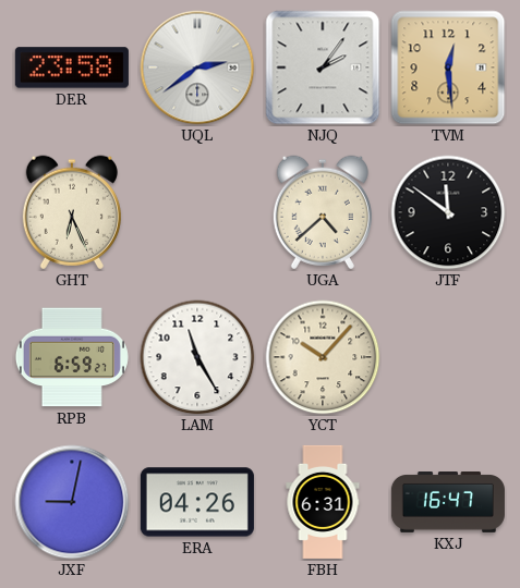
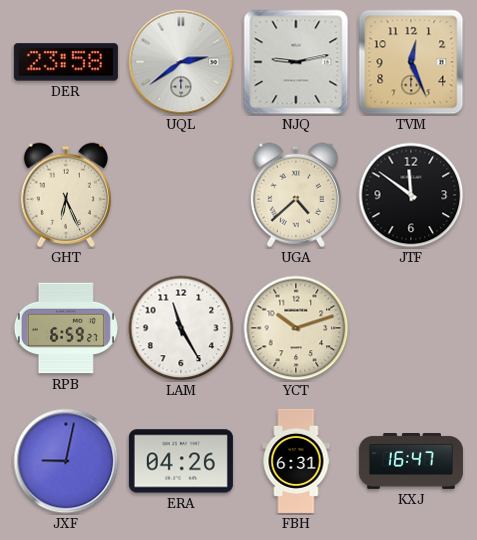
NJQ: 2:06 -> 9:13
TVM: 12:29 -> 12:26
YCT: 10:07 -> 10:12
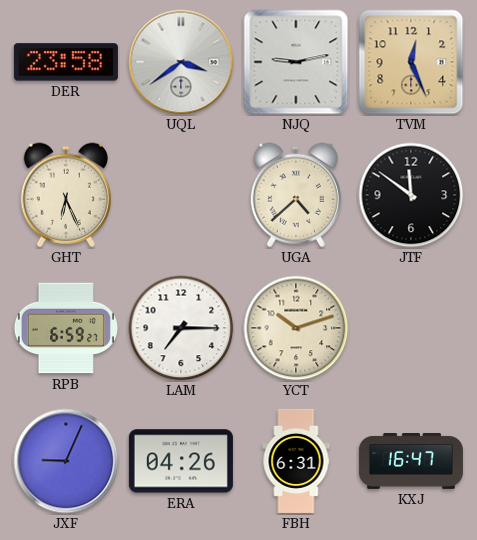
UQL: 2:39 -> 3:39
LAM: 11:25 -> 7:15
JXF: 9:02 -> 9:04
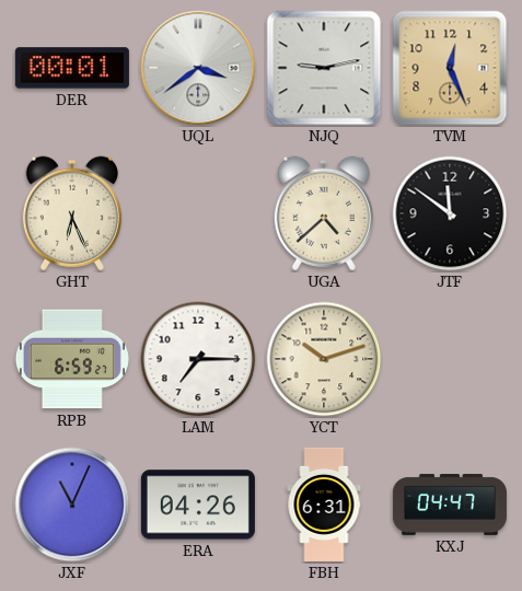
DER: 23:58 -> 00:01
JXF: 9:04 -> 11:04
KXJ: 16:47 -> 04:47
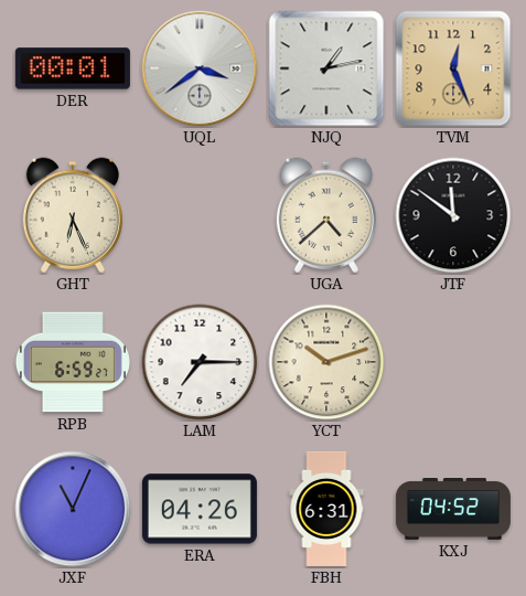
NJQ: 9:13 -> 1:13
KXJ: 04:47 -> 04:52
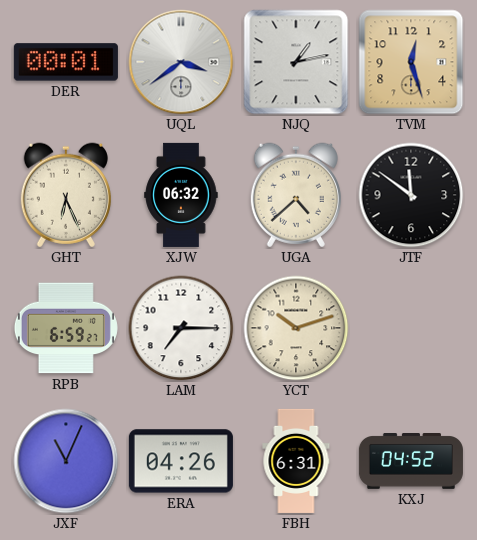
TVM: 12:26 -> 12:27
XJW: none -> 06:32
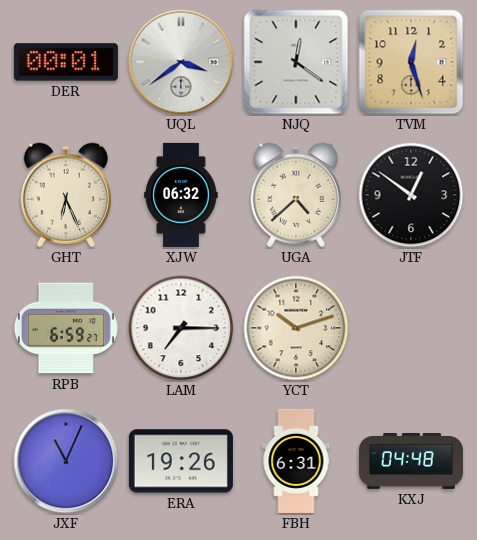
NJQ: 1:13 -> 12:21
JTF: 11:51 -> 12:51
ERA: 04:26 -> 19:26
KXJ: 04:52 -> 04:48
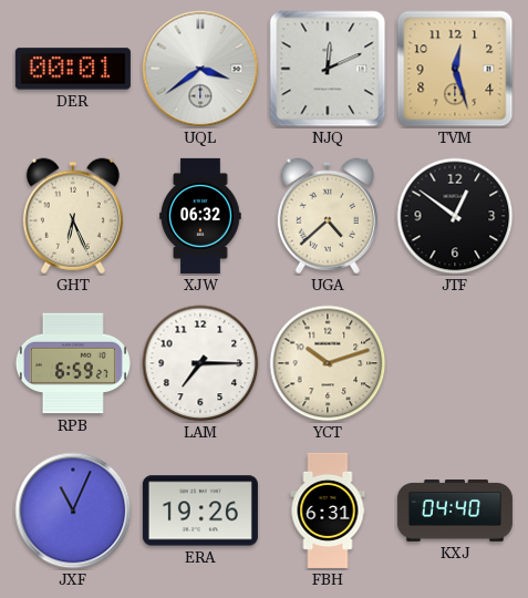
NJQ: 12:21 -> 12:11
KXJ: 04:48 -> 04:40
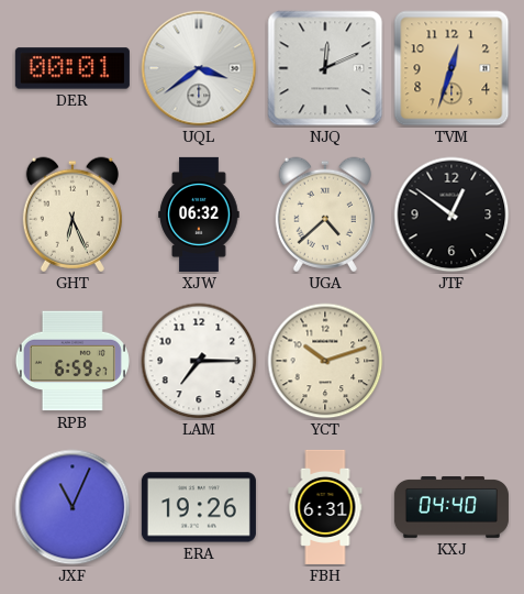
TVM: 12:27 -> 12:33
